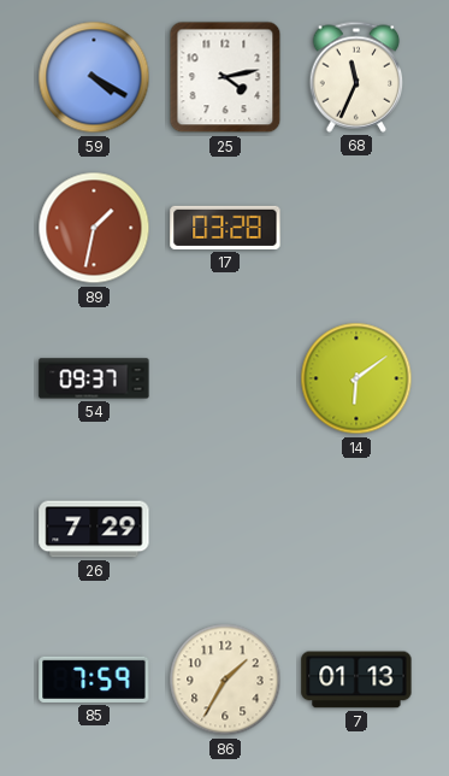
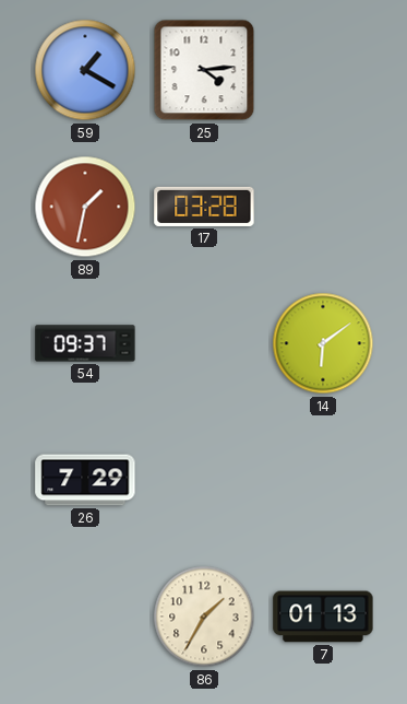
59: 4:20 -> 1:20
25: 4:13 -> 4:14
68: 11:34 -> none
85: 7:59 -> none
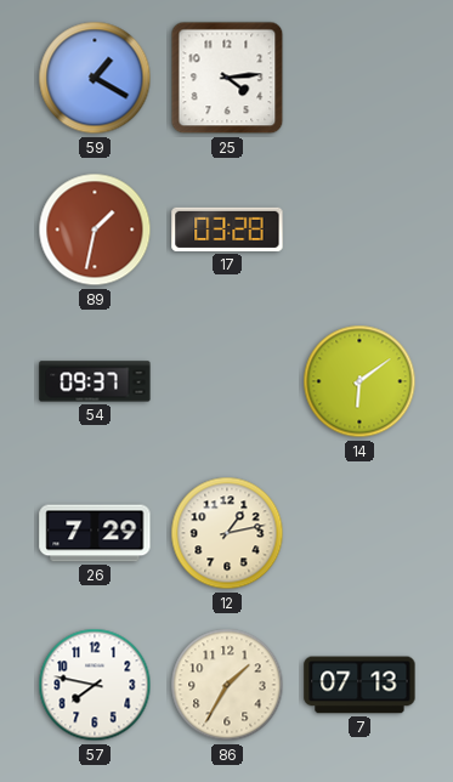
12: none -> 1:13
57: none -> 7:47
7: 01:13 -> 07:13
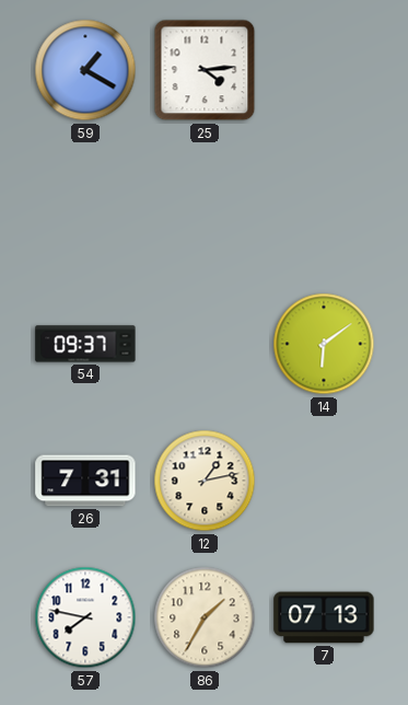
89: 1:32 -> none
17: 03:28 -> none
26: 7:29 -> 7:31
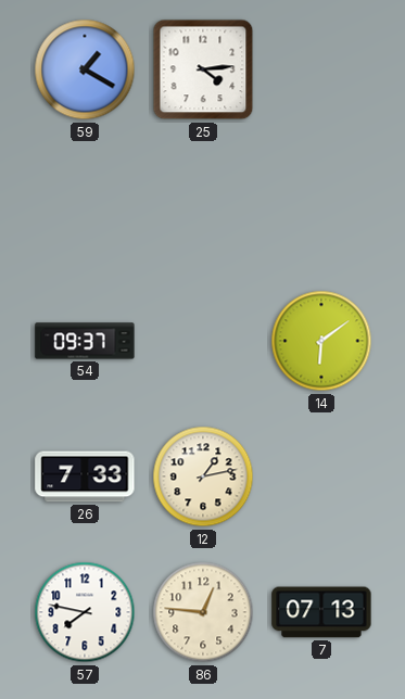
26: 7:31 -> 7:33
86: 1:35 -> 12:46
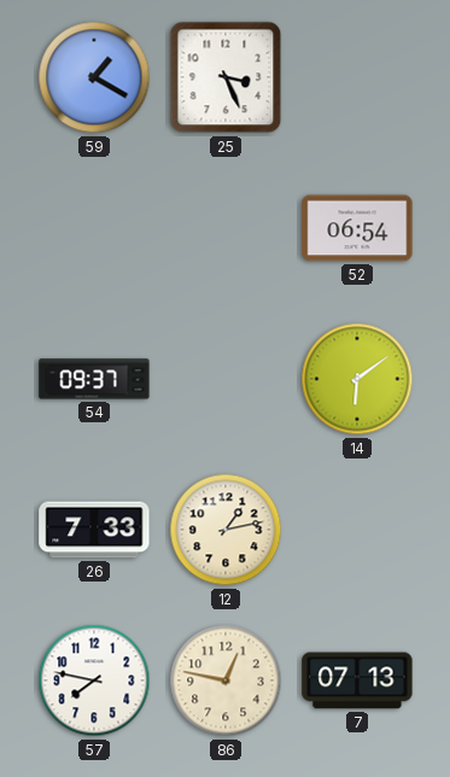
25: 4:14 -> 3:26
52: none -> 06:54
86: 12:46 -> 12:47
